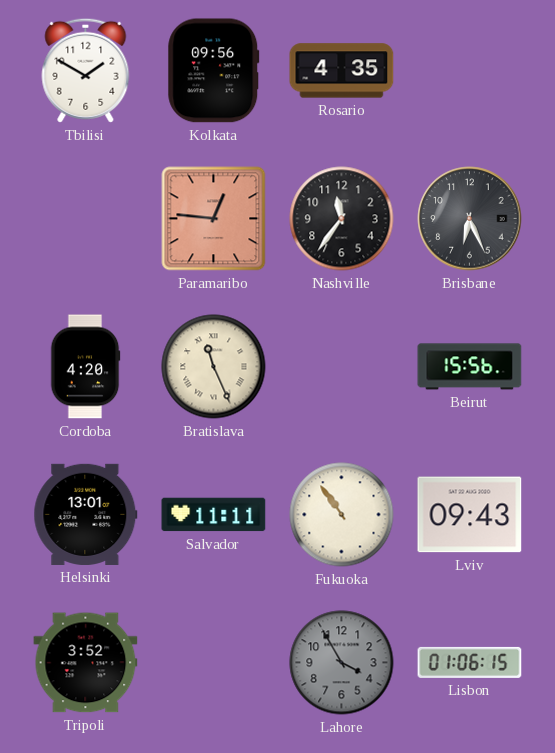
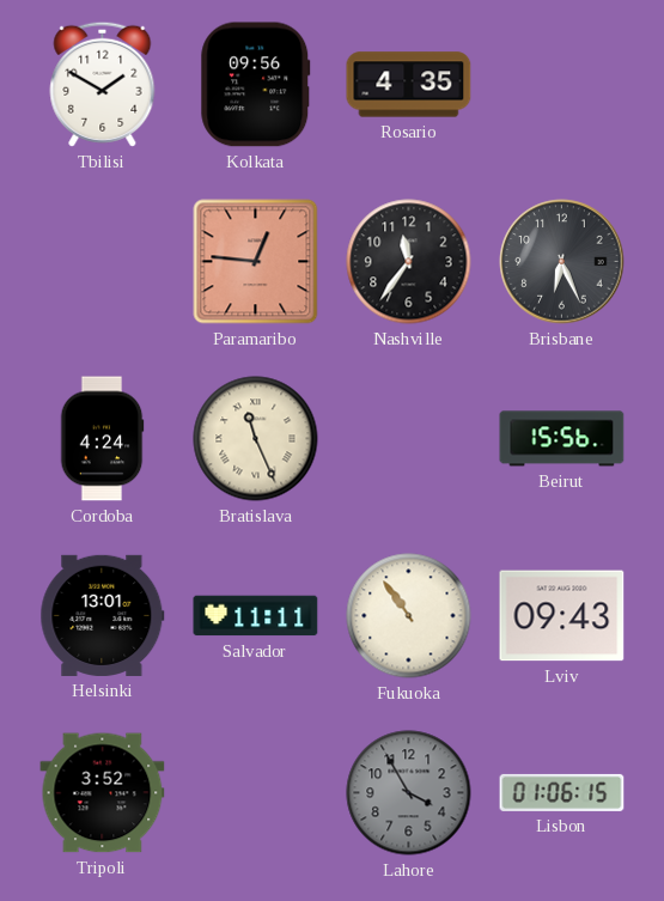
Cordoba: 4:20 -> 4:24
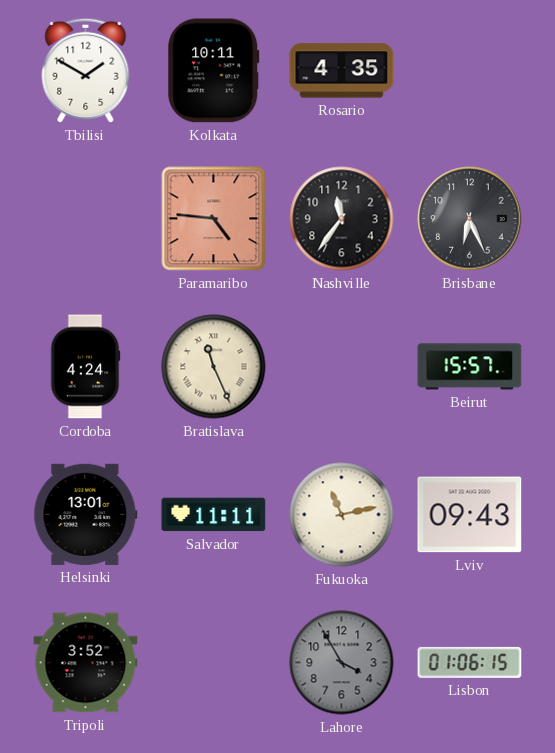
Kolkata: 09:56 -> 10:11
Paramaribo: 12:46 -> 4:46
Beirut: 15:56 -> 15:57
Fukuoka: 10:54 -> 11:13
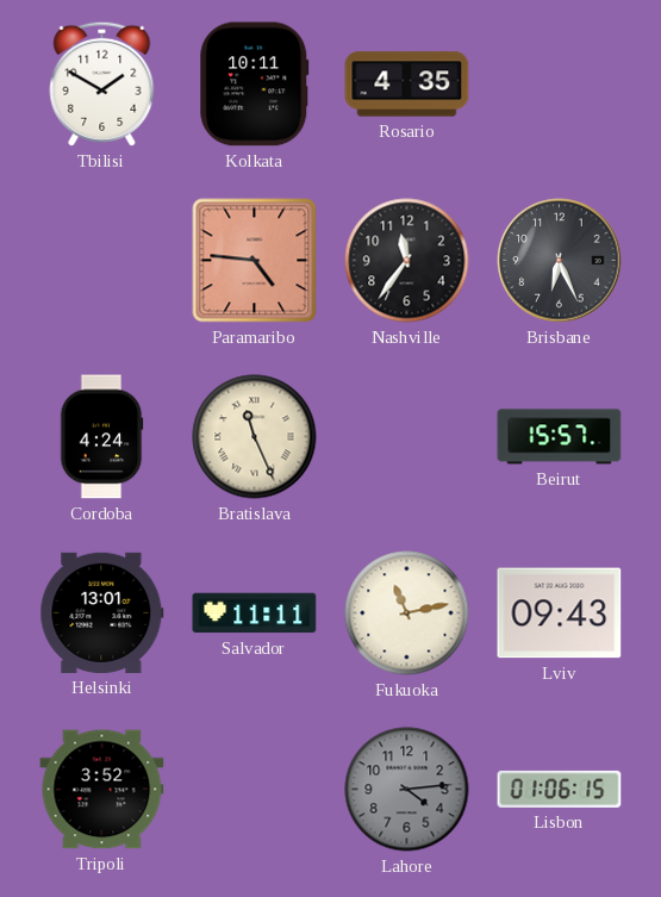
Lahore: 3:55 -> 4:14
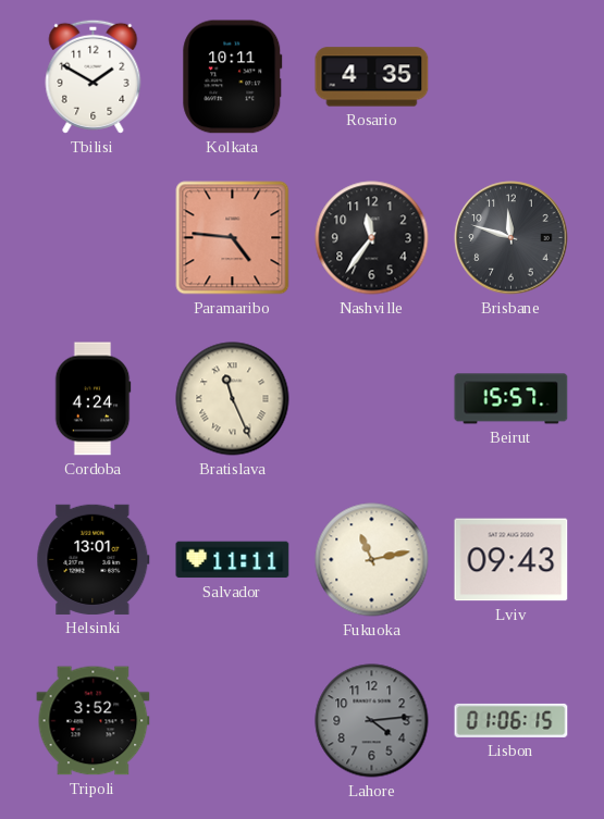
Brisbane: 6:26 -> 11:48
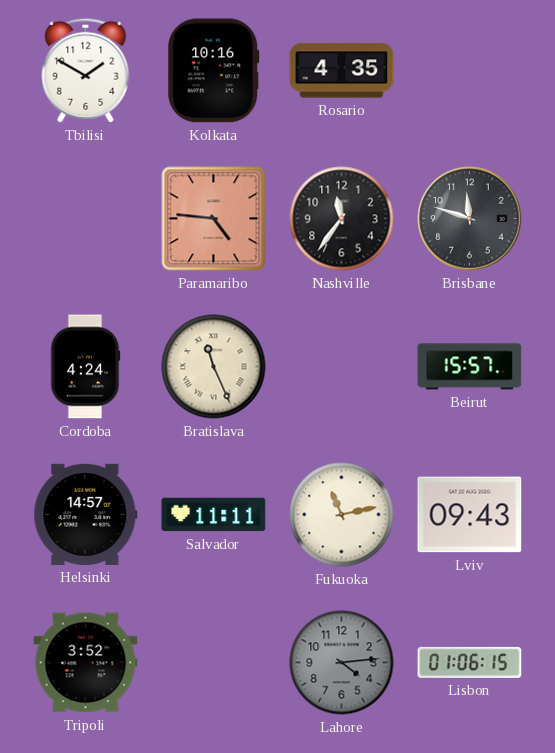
Kolkata: 10:11 -> 10:16
Helsinki: 13:01 -> 14:57
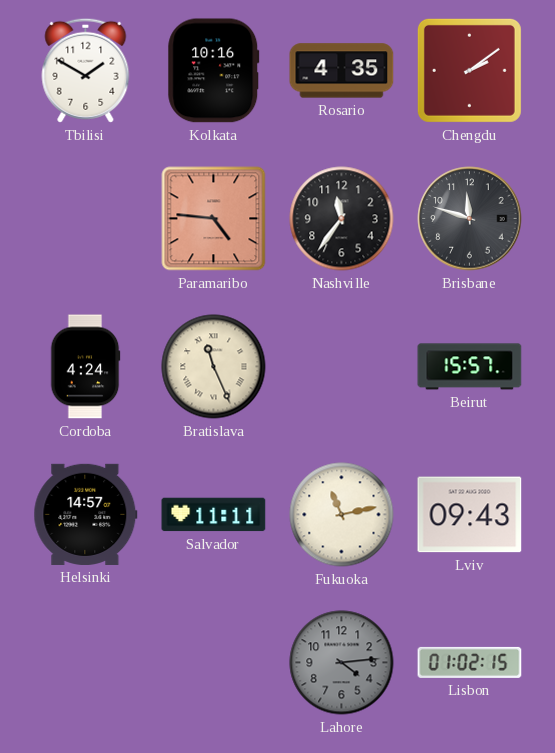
Chengdu: none -> 2:09
Tripoli: 3:52 -> none
Lisbon: 01:06 -> 01:02
